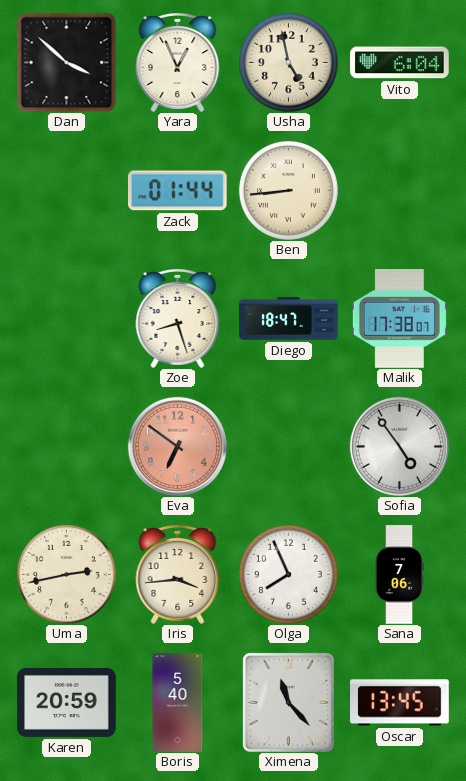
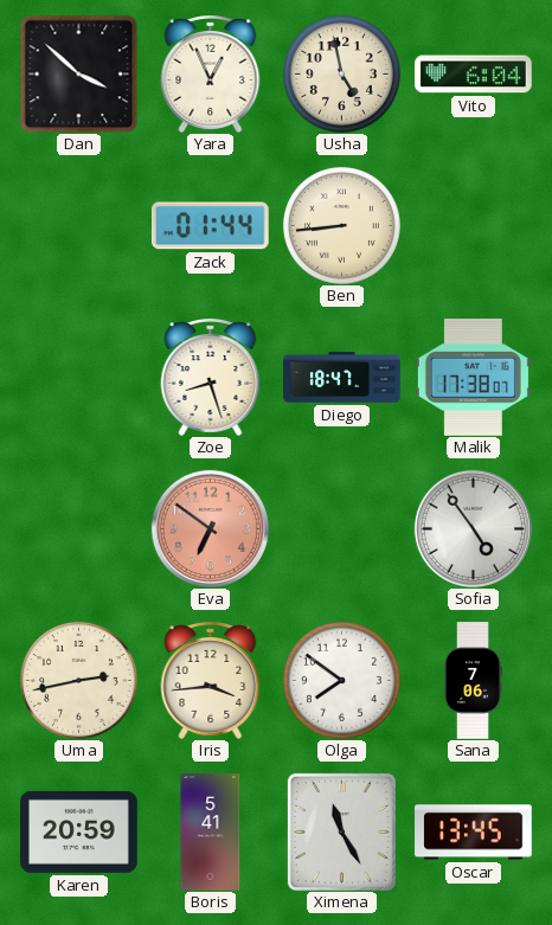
Olga: 7:56 -> 7:51
Boris: 5:40 -> 5:41
Ximena: 11:23 -> 11:25
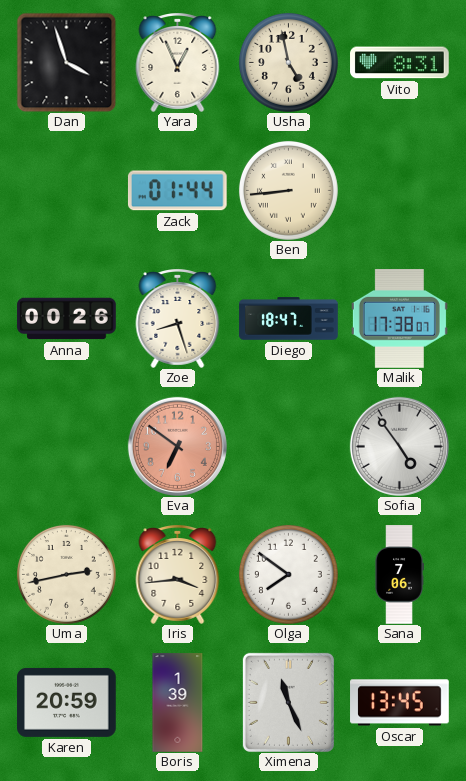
Dan: 3:52 -> 3:57
Vito: 6:04 -> 8:31
Anna: none -> 00:26
Boris: 5:41 -> 1:39
Ximena: 11:25 -> 11:26
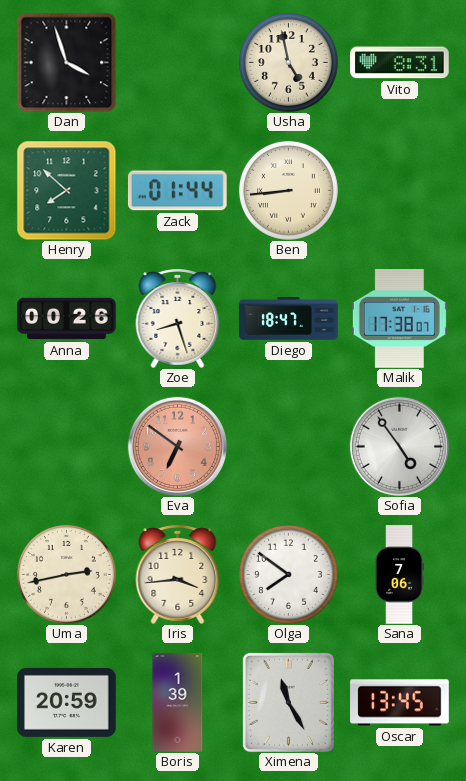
Yara: 12:56 -> none
Henry: none -> 7:52
Ximena: 11:26 -> 11:25
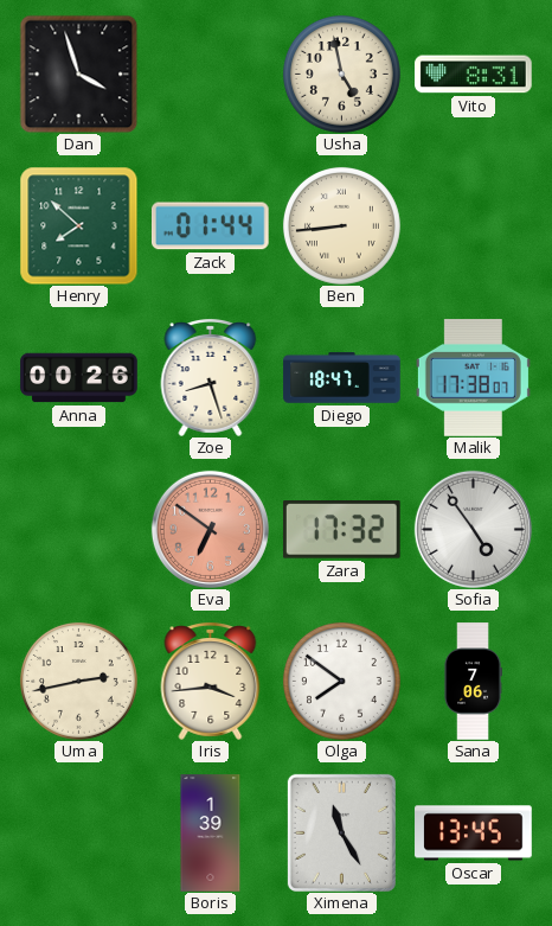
Zara: none -> 17:32
Karen: 20:59 -> none
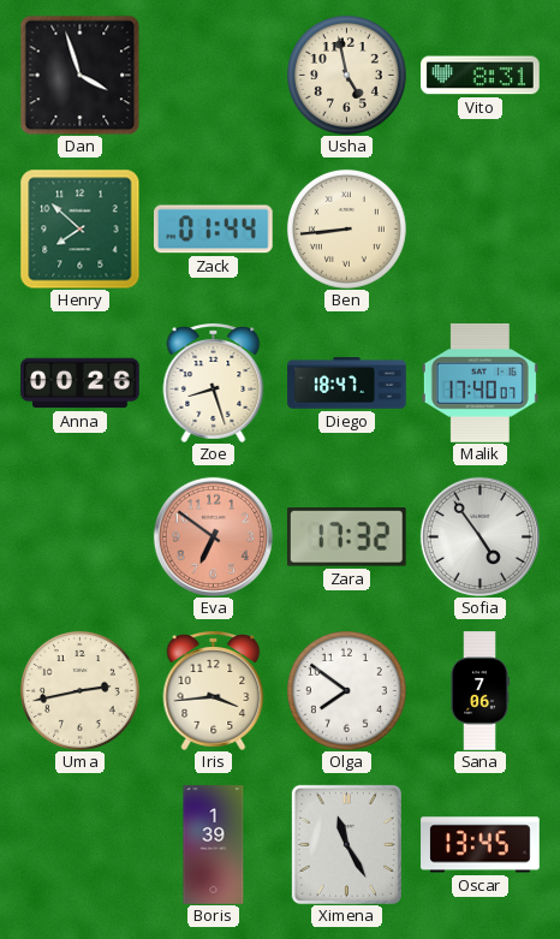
Malik: 17:38 -> 17:40
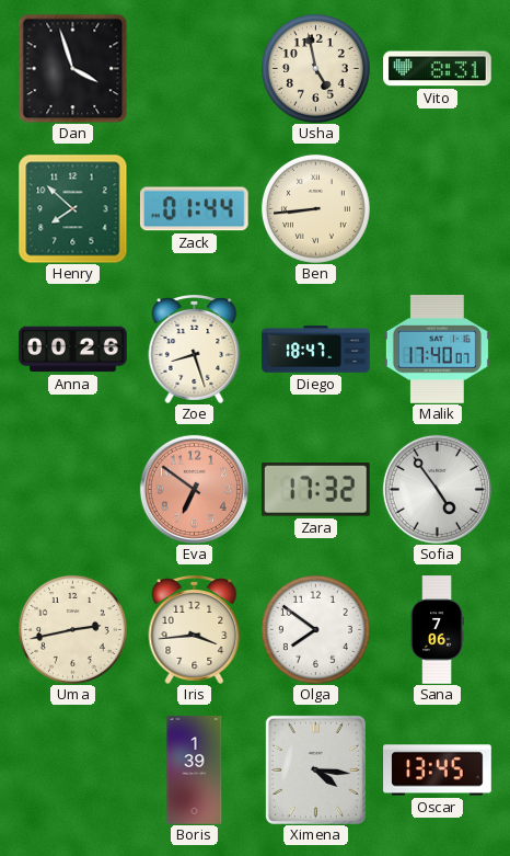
Ximena: 11:25 -> 4:16
